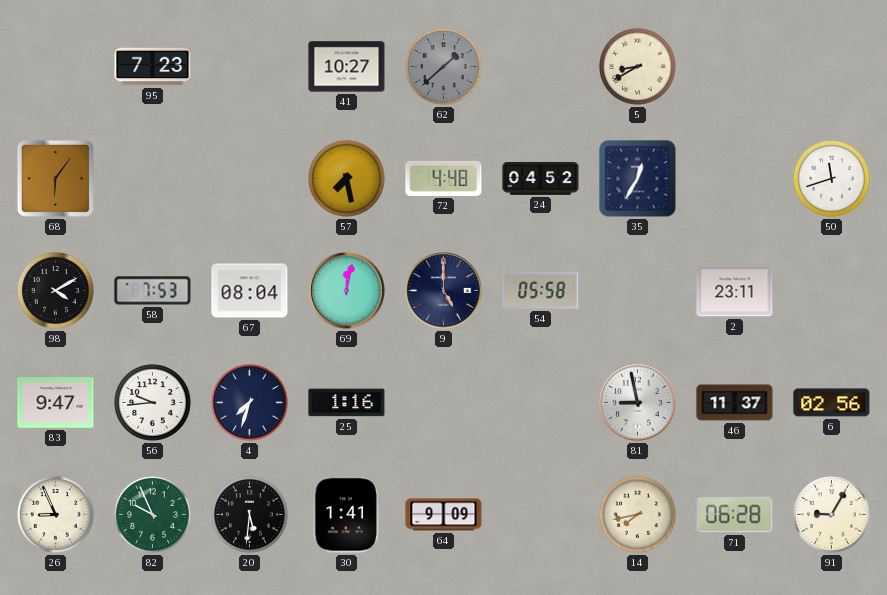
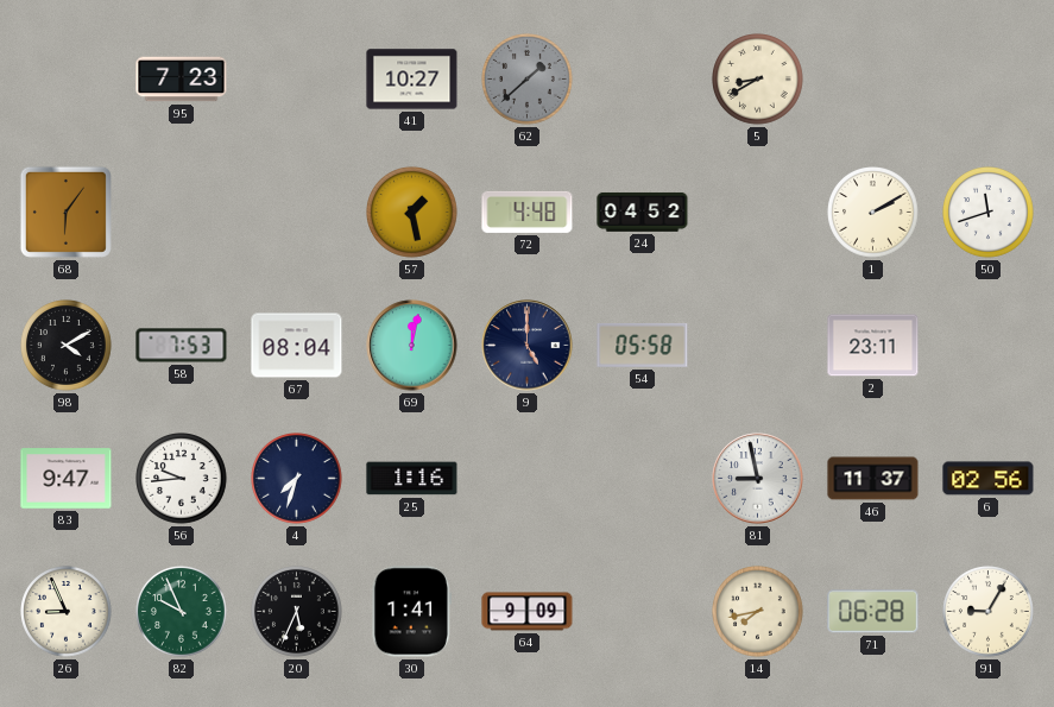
57: 7:28 -> 1:28
35: 12:35 -> none
1: none -> 2:10
20: 5:31 -> 5:34
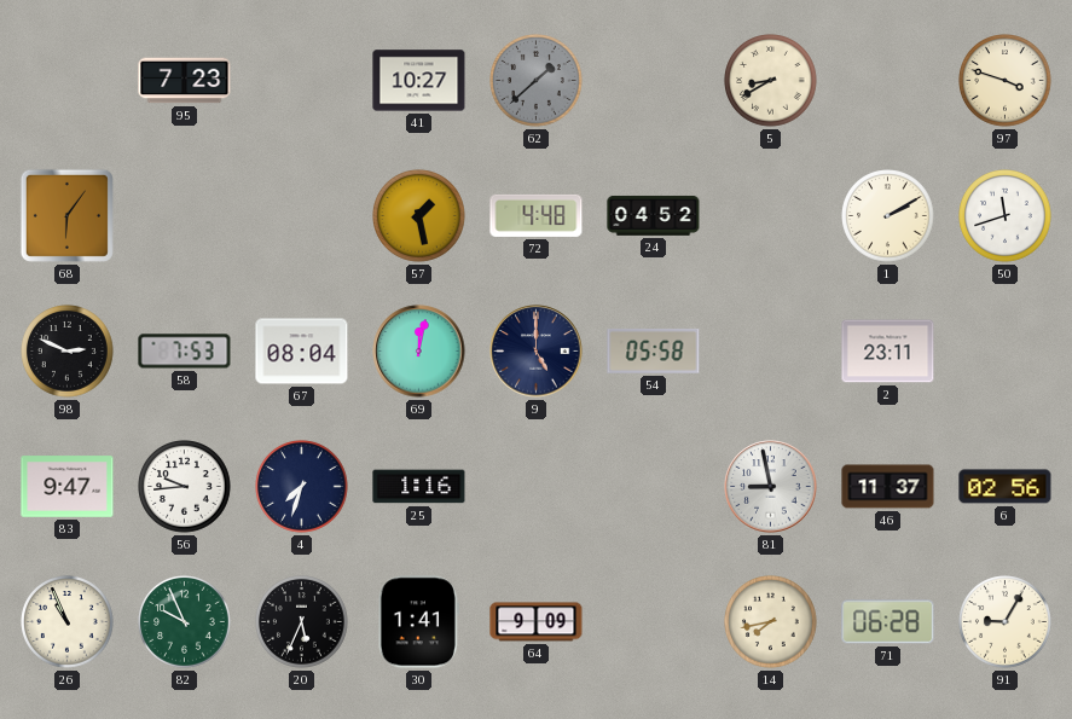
97: none -> 3:48
98: 4:10 -> 2:49
26: 8:56 -> 10:56
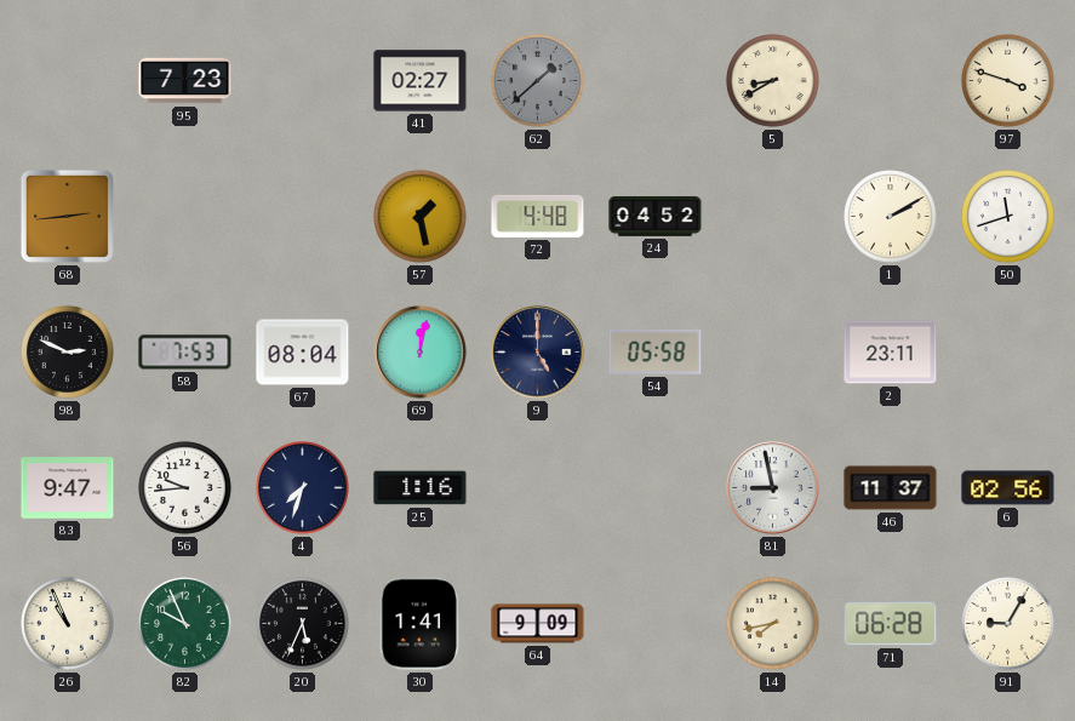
41: 10:27 -> 02:27
68: 6:06 -> 2:44
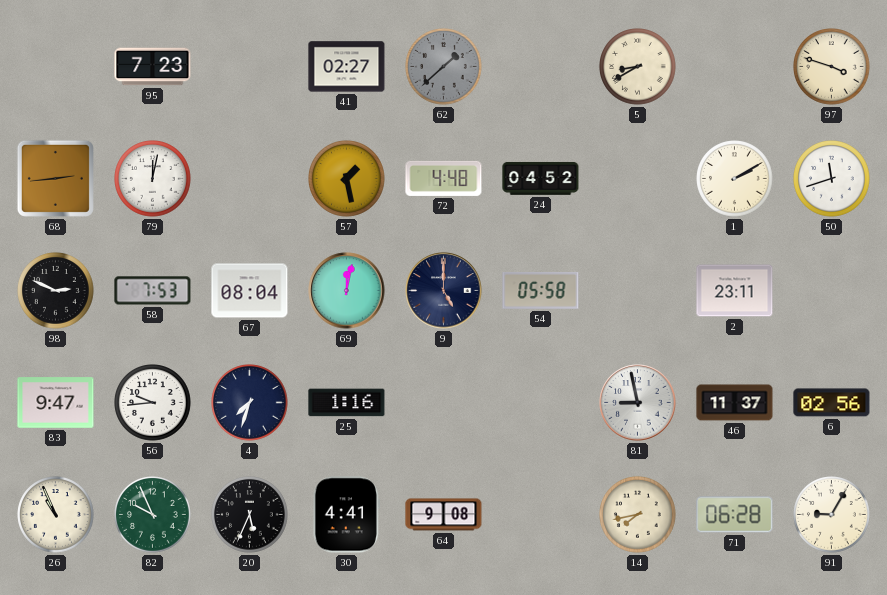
79: none -> 12:02
30: 1:41 -> 4:41
64: 9:09 -> 9:08
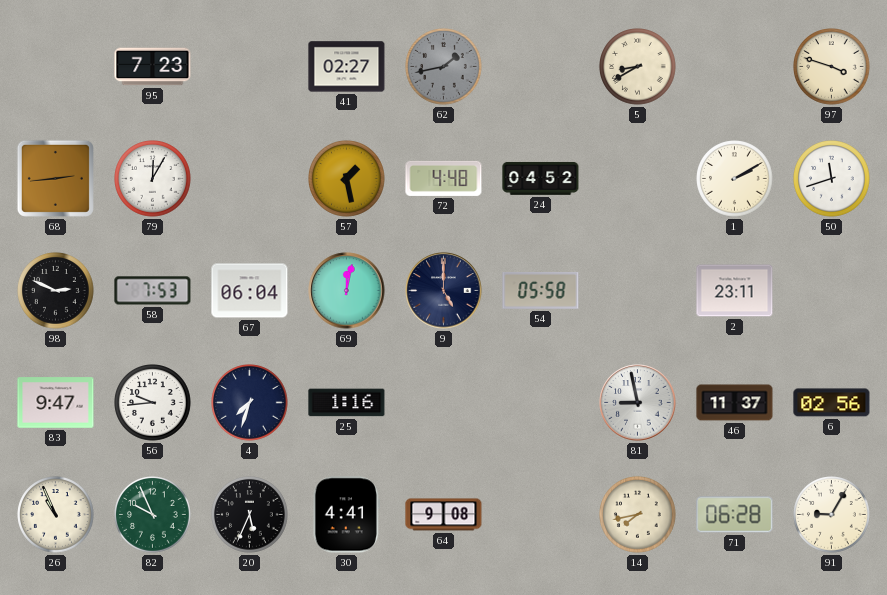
62: 1:38 -> 1:43
79: 12:02 -> 12:05
67: 08:04 -> 06:04
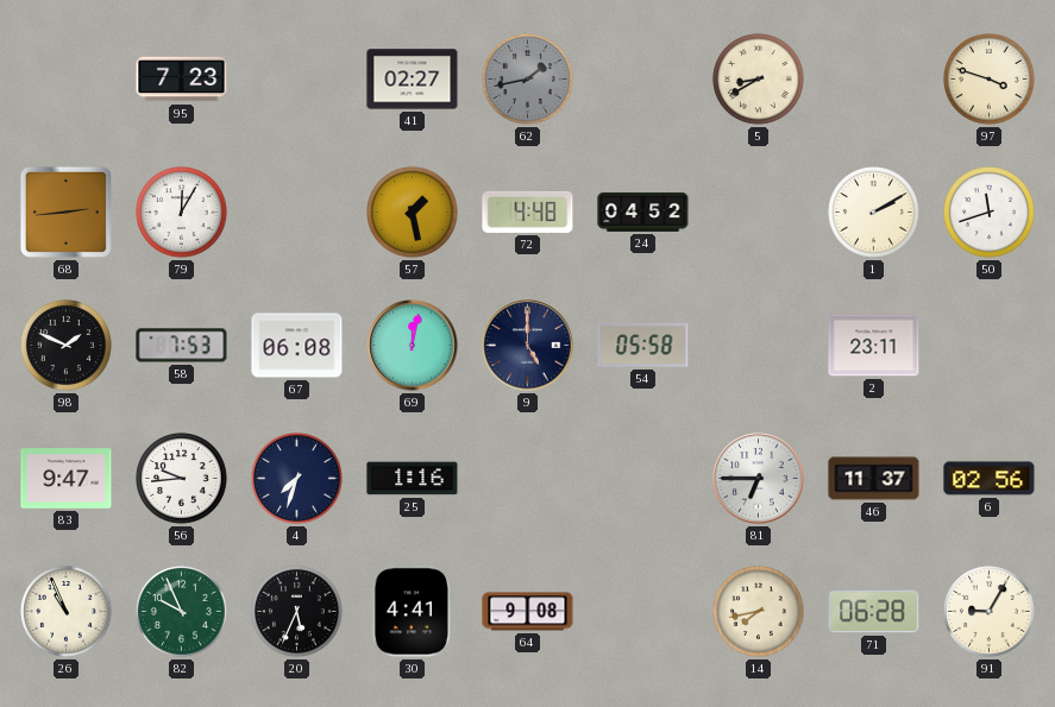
98: 2:49 -> 1:49
67: 06:04 -> 06:08
81: 8:58 -> 6:45
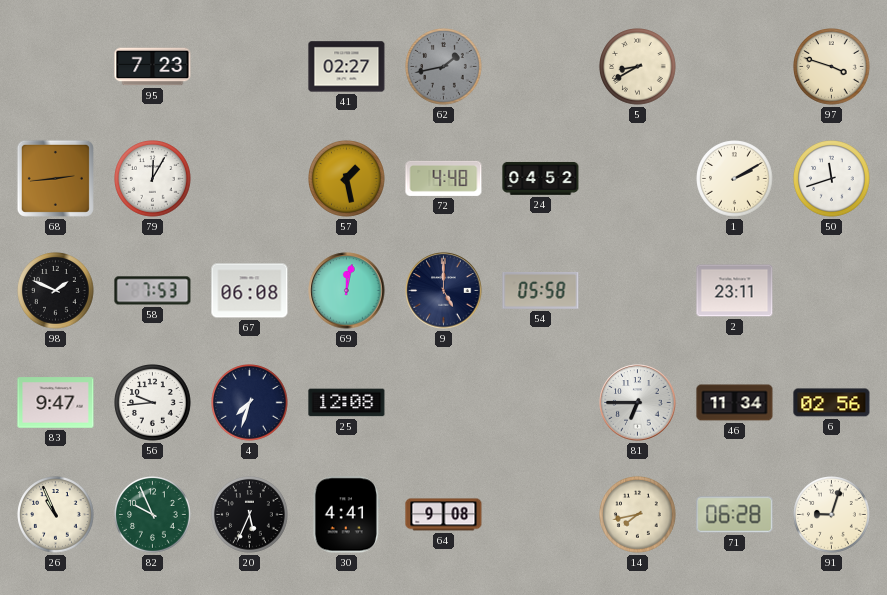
25: 1:16 -> 12:08
46: 11:37 -> 11:34
91: 9:05 -> 9:03
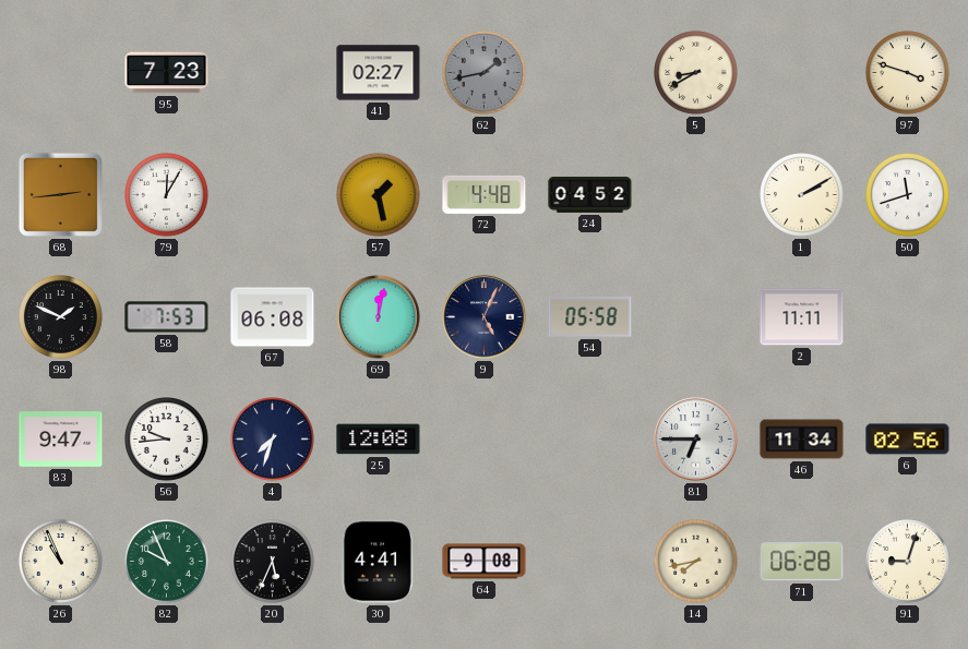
9: 5:00 -> 5:04
2: 23:11 -> 11:11
